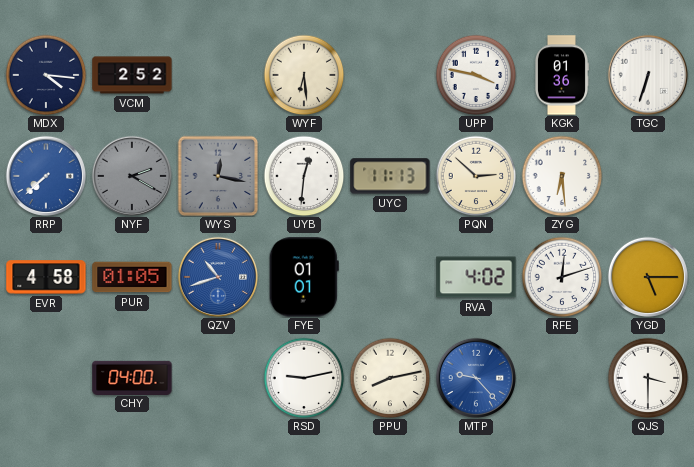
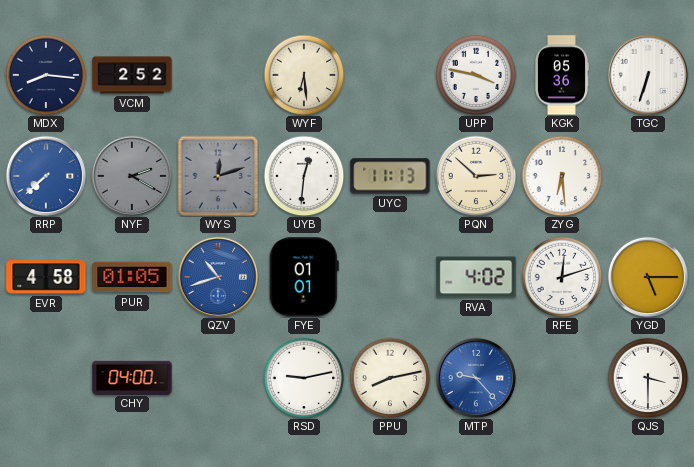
MDX: 4:16 -> 8:16
KGK: 01:36 -> 05:36
WYS: 12:17 -> 12:12
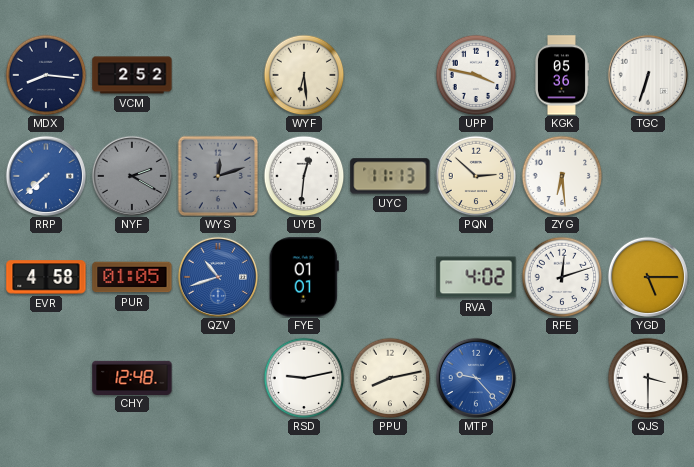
CHY: 04:00 -> 12:48
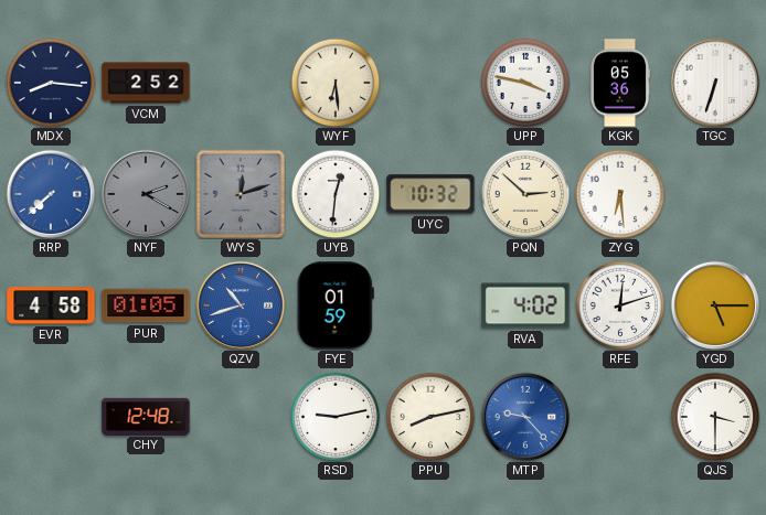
UYC: 11:13 -> 10:32
FYE: 01:01 -> 01:59
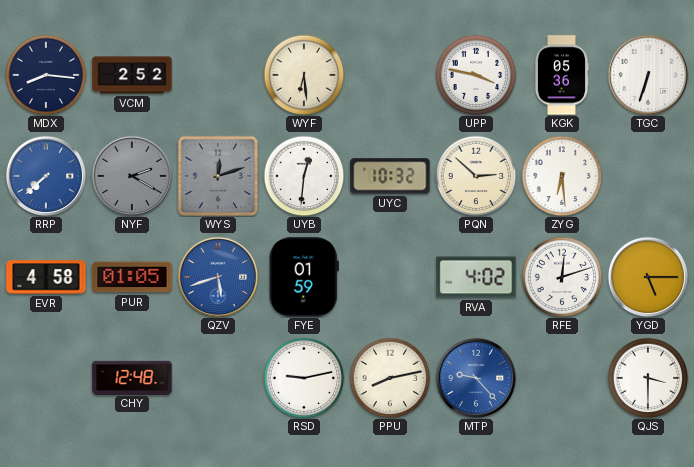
QZV: 10:42 -> 5:42
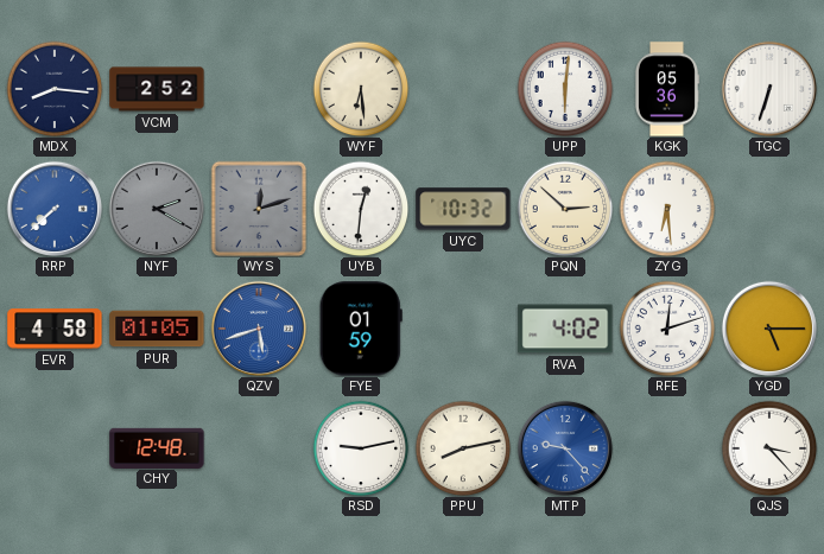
UPP: 3:47 -> 6:01
QJS: 3:30 -> 3:23
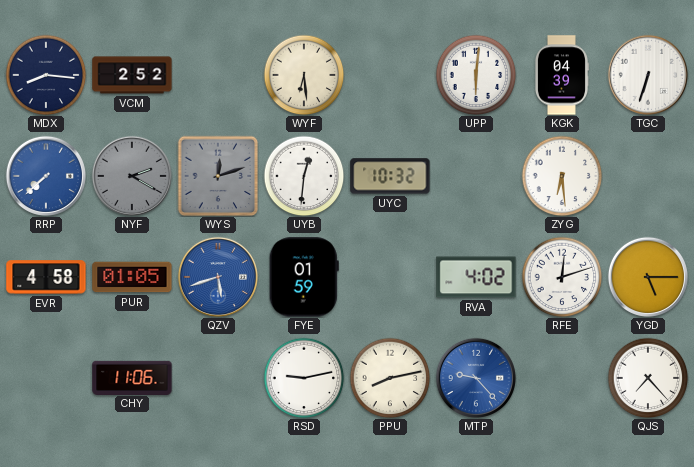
KGK: 05:36 -> 04:39
PQN: 2:52 -> none
CHY: 12:48 -> 11:06
QJS: 3:23 -> 7:23
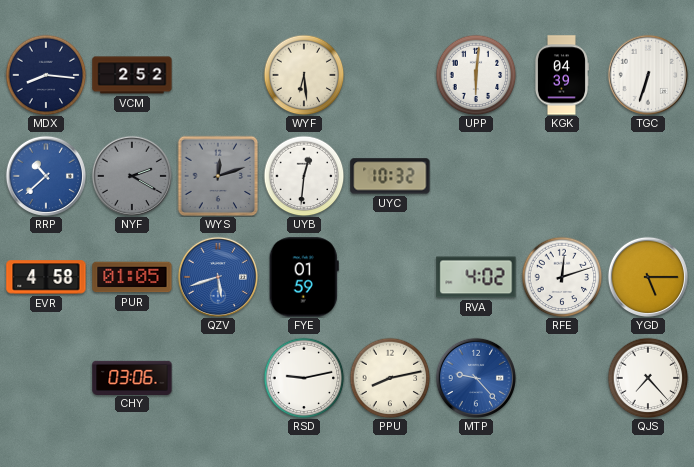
RRP: 7:38 -> 10:38
ZYG: 6:29 -> none
CHY: 11:06 -> 03:06
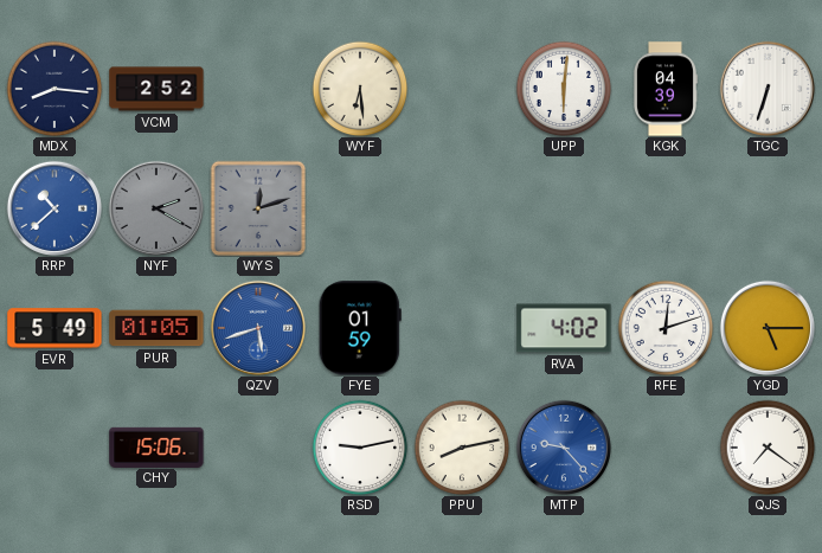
UYB: 12:31 -> none
UYC: 10:32 -> none
EVR: 4:58 -> 5:49
CHY: 03:06 -> 15:06
QJS: 7:23 -> 7:21
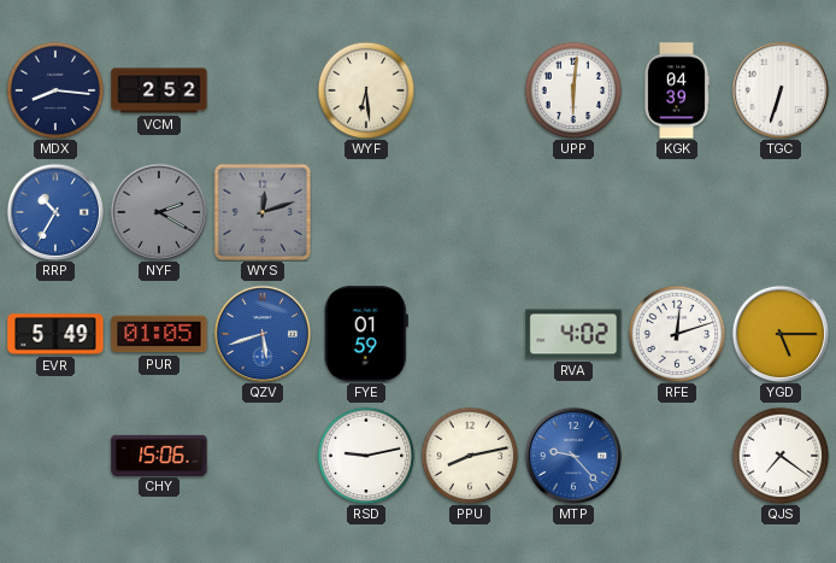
RRP: 10:38 -> 10:35
